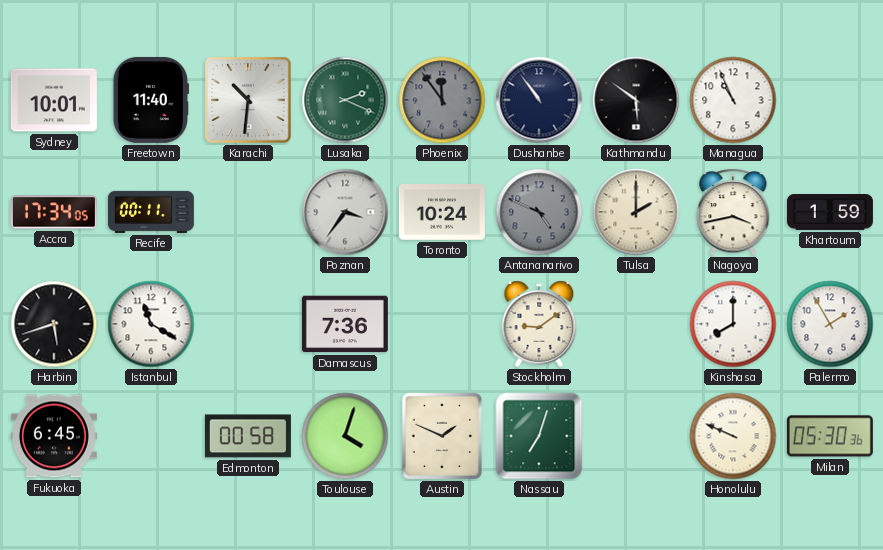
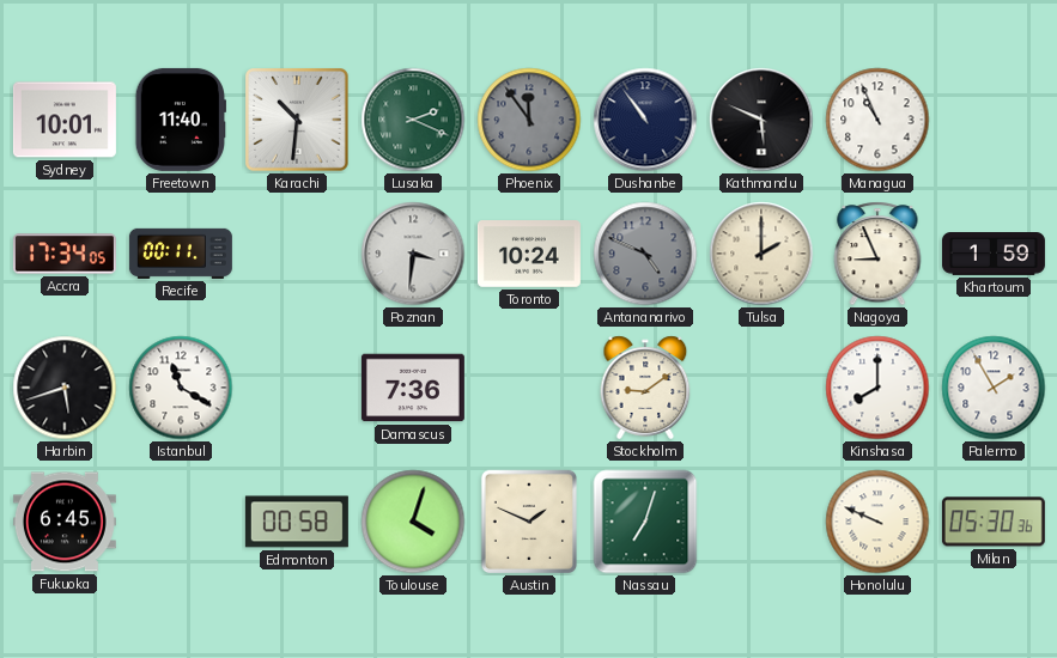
Kathmandu: 5:51 -> 5:49
Poznan: 3:36 -> 3:31
Nagoya: 3:43 -> 8:56
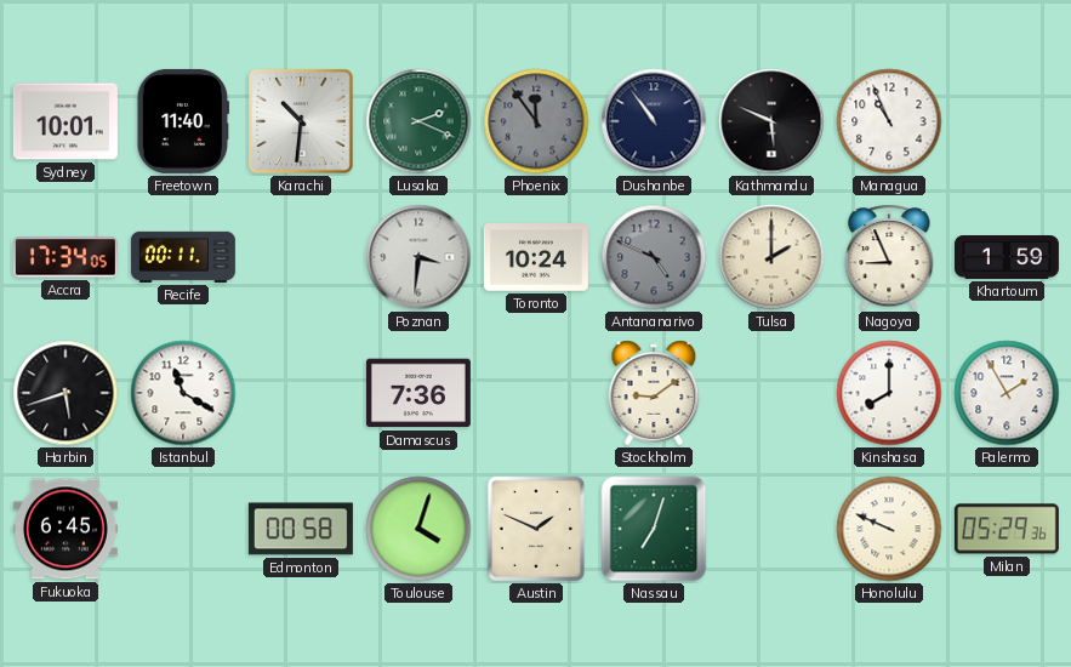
Milan: 05:30 -> 05:29
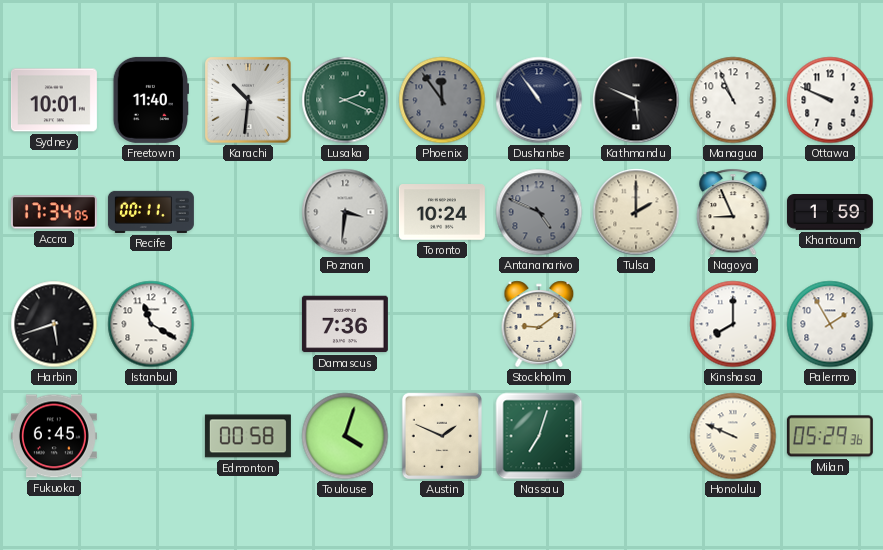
Ottawa: none -> 9:49
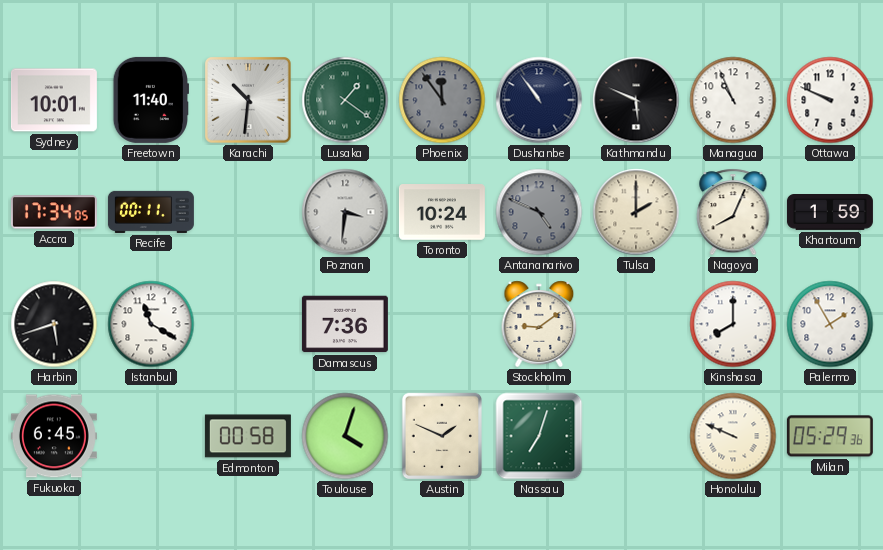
Lusaka: 2:19 -> 1:21
Nagoya: 8:56 -> 8:04
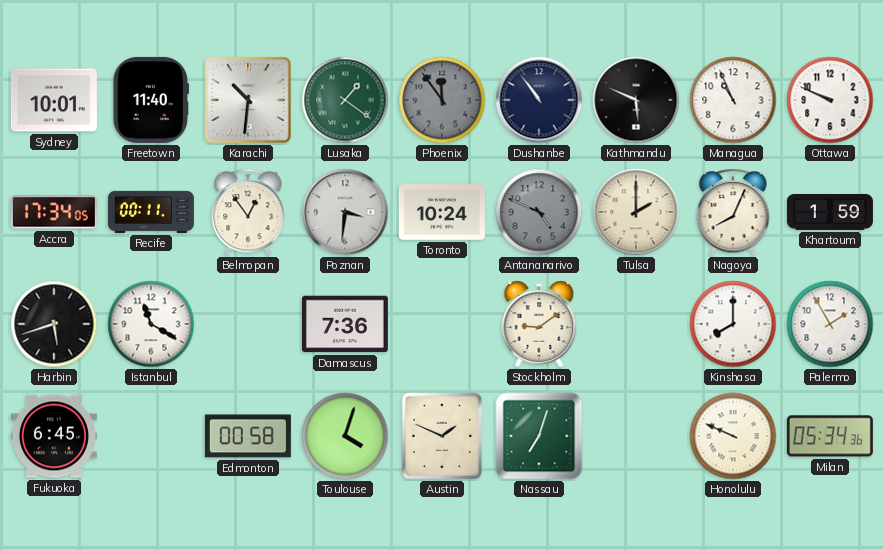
Belmopan: none -> 12:54
Milan: 05:29 -> 05:34
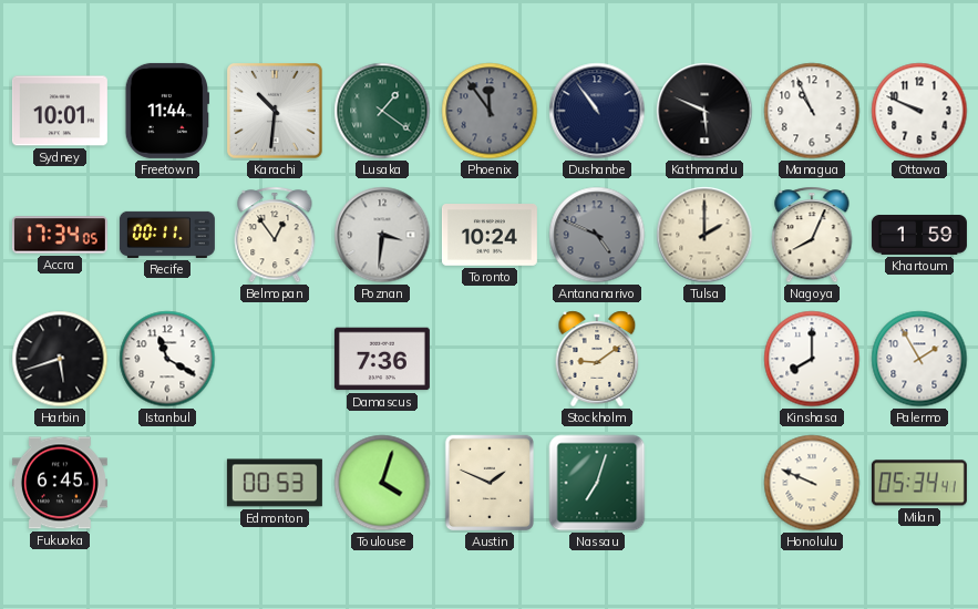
Freetown: 11:40 -> 11:44
Edmonton: 00:58 -> 00:53
Milan: 05:34:36 -> 05:34:41
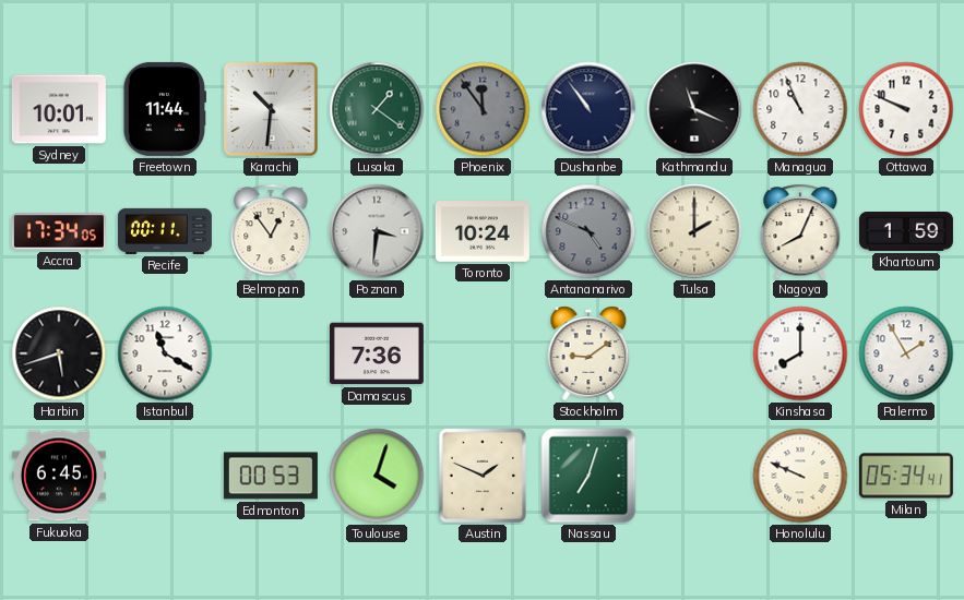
Kathmandu: 5:49 -> 11:19
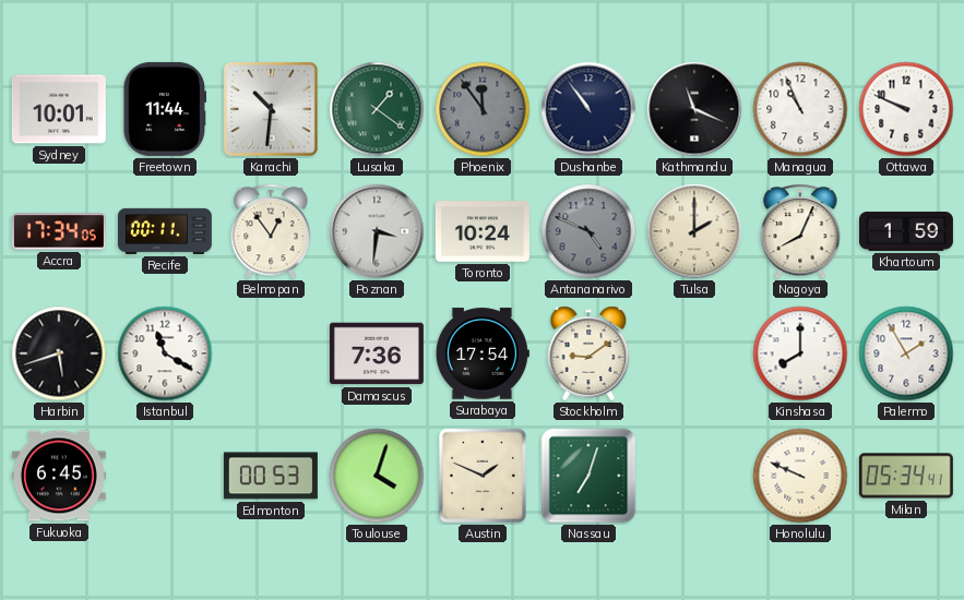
Surabaya: none -> 17:54
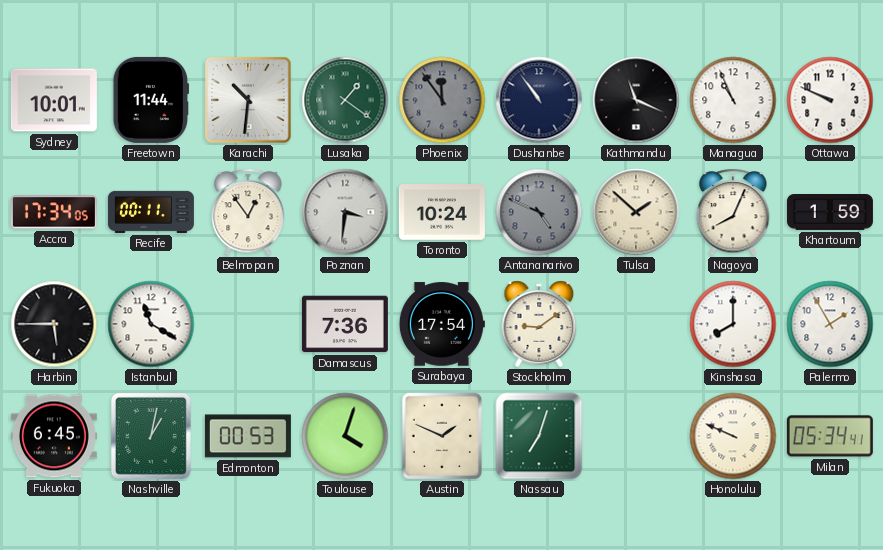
Tulsa: 2:00 -> 1:52
Harbin: 5:42 -> 5:45
Nashville: none -> 1:02
